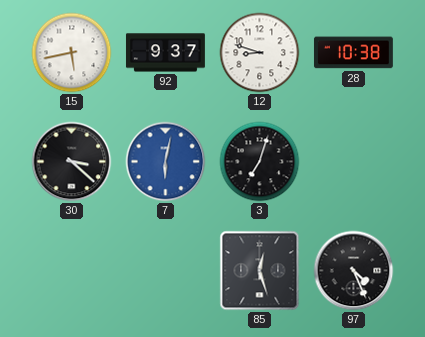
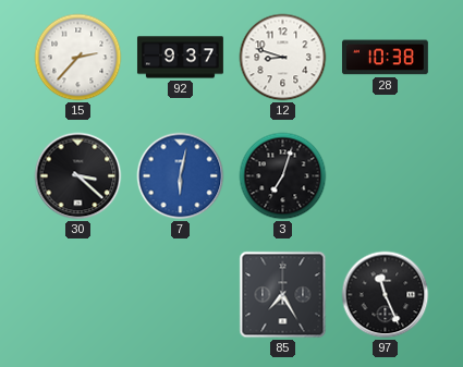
15: 5:43 -> 2:37
85: 12:27 -> 7:25
97: 4:26 -> 11:26
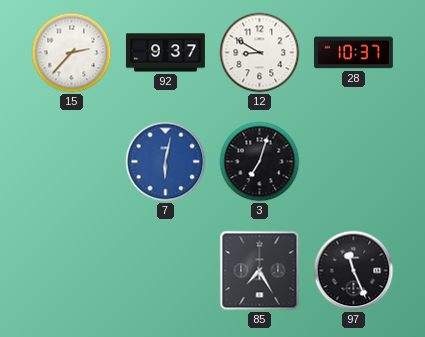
12: 8:48 -> 8:50
28: 10:38 -> 10:37
30: 3:22 -> none
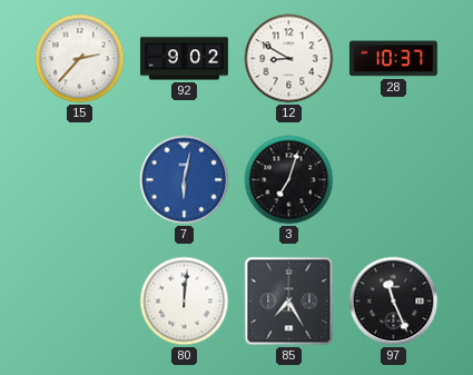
92: 9:37 -> 9:02
80: none -> 12:01
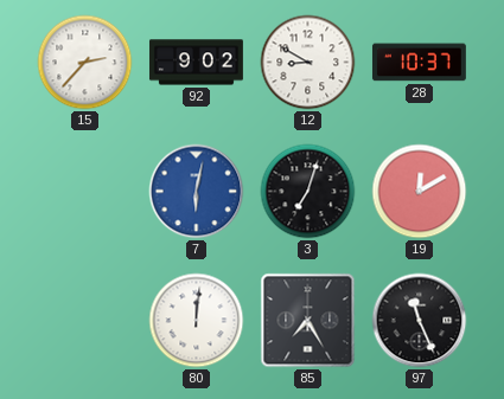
19: none -> 12:10
